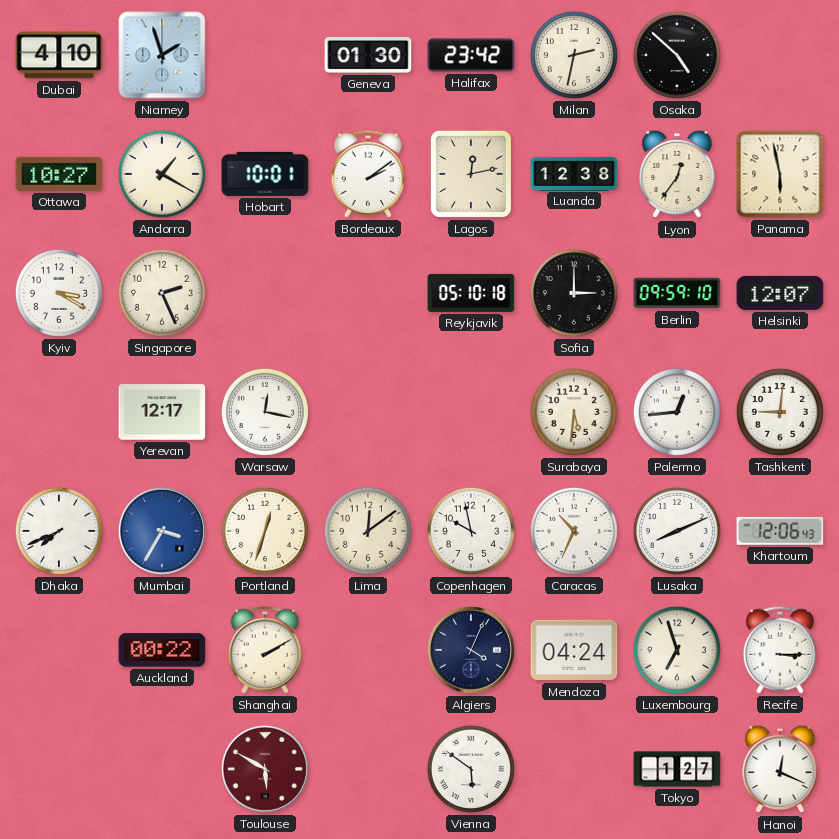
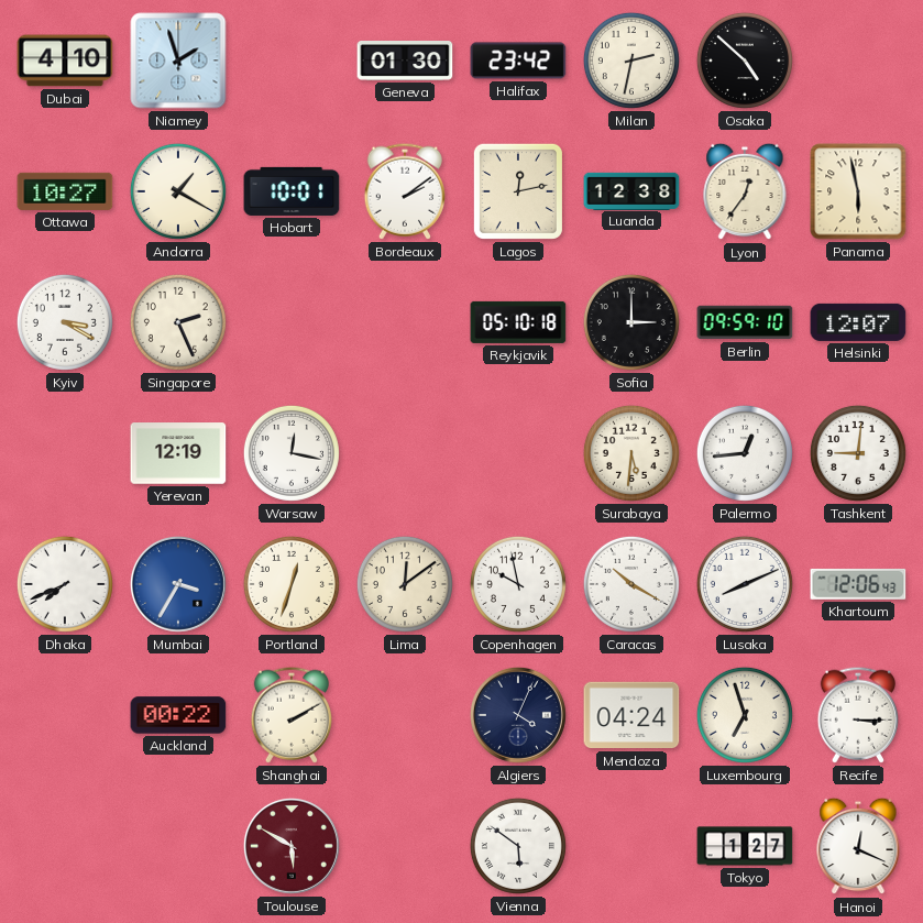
Yerevan: 12:17 -> 12:19
Caracas: 10:34 -> 10:20
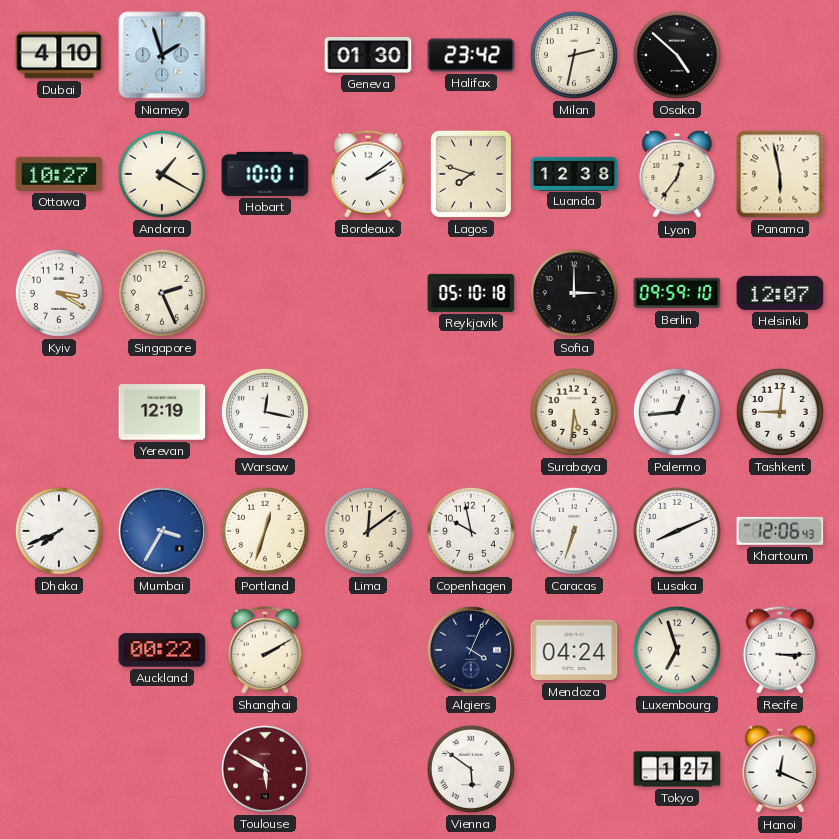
Lagos: 12:13 -> 7:48
Caracas: 10:20 -> 6:33
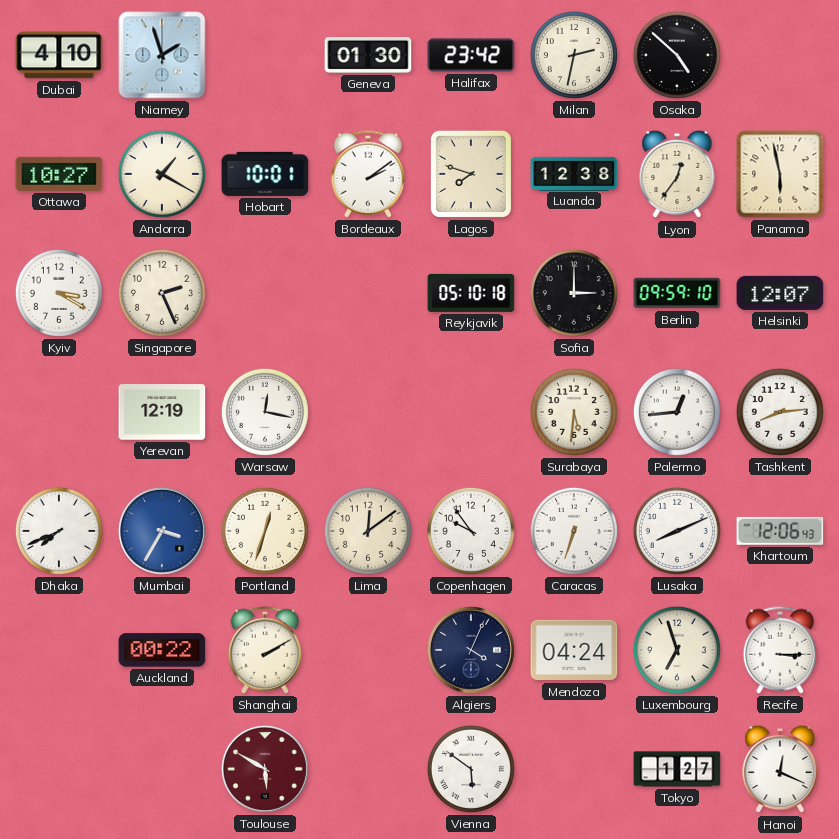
Tashkent: 9:01 -> 8:14
Copenhagen: 9:58 -> 9:54
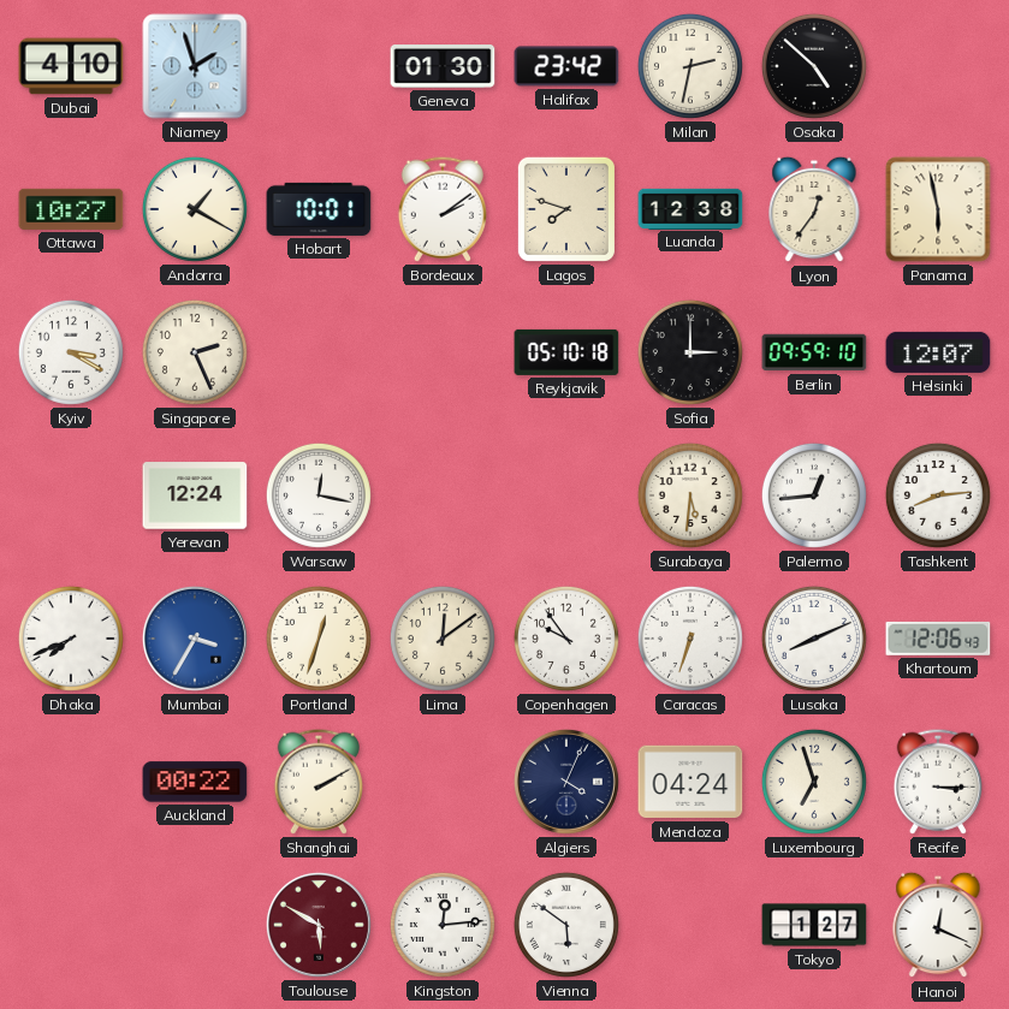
Yerevan: 12:19 -> 12:24
Kingston: none -> 12:14
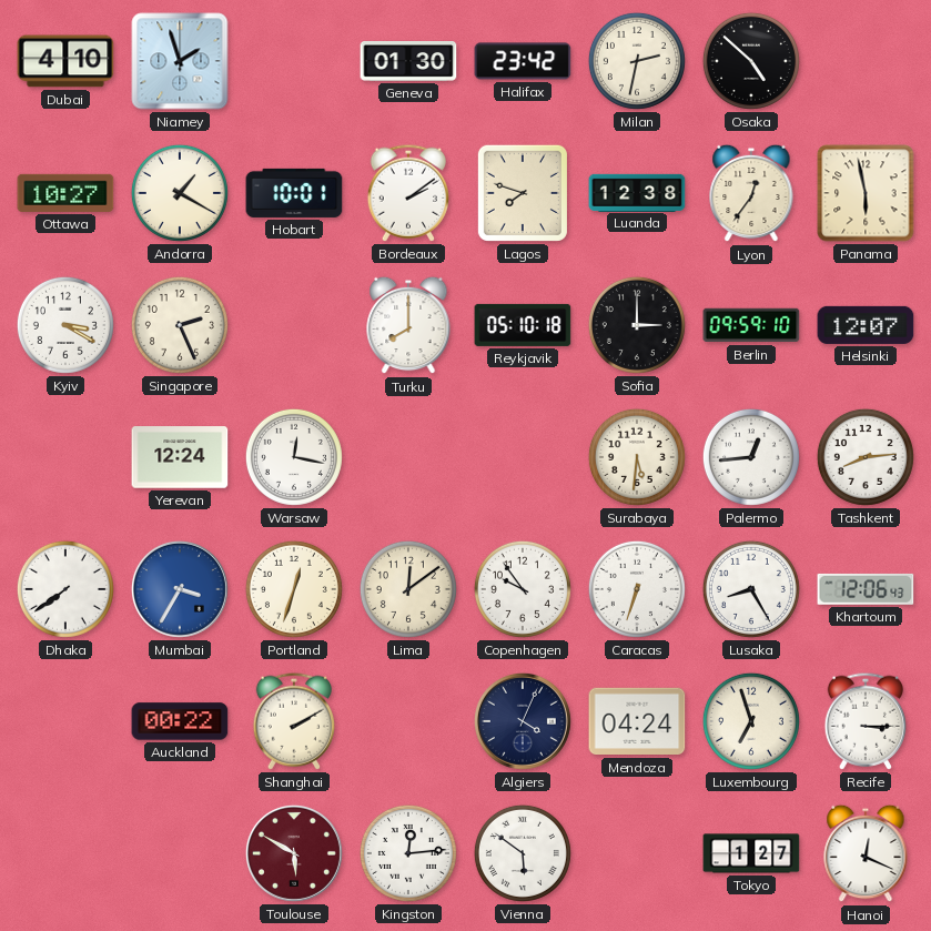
Turku: none -> 8:00
Dhaka: 7:41 -> 7:39
Lusaka: 8:11 -> 8:25
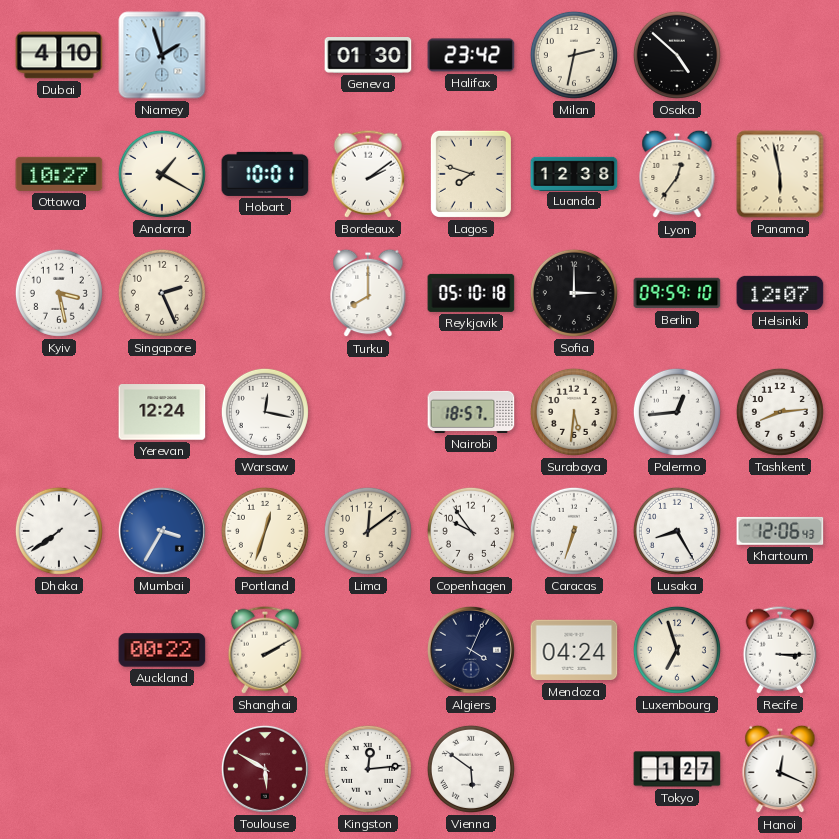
Kyiv: 3:20 -> 3:28
Nairobi: none -> 18:57
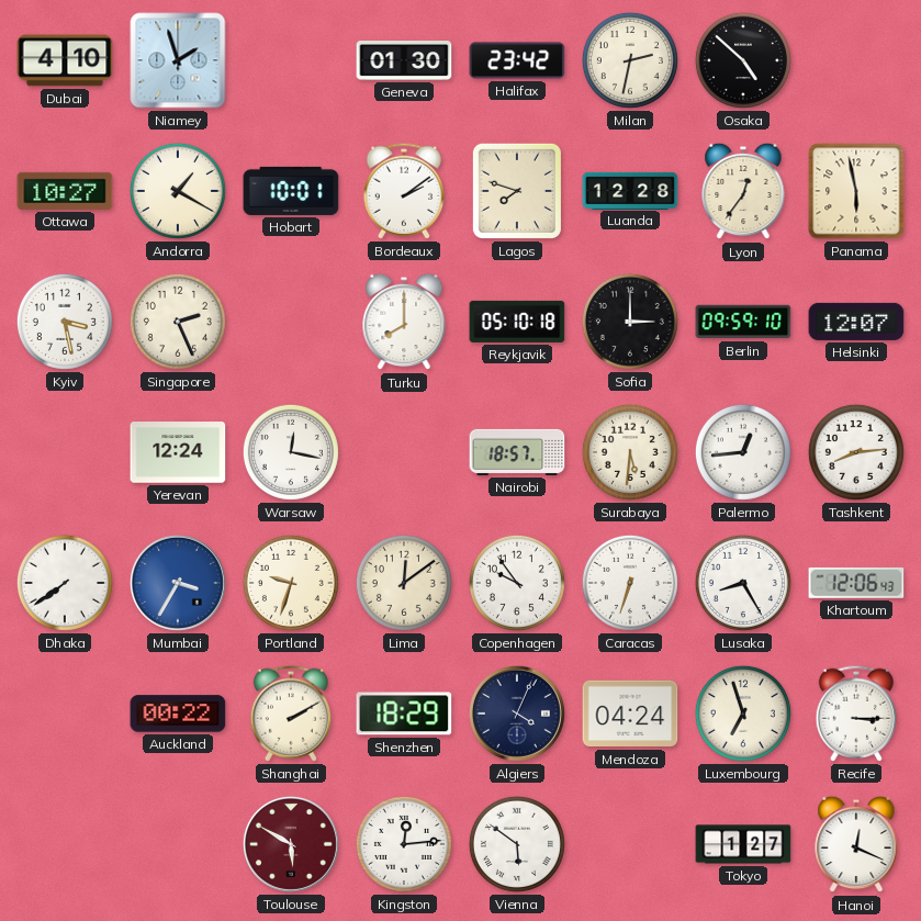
Luanda: 12:38 -> 12:28
Portland: 12:33 -> 9:33
Shenzhen: none -> 18:29
